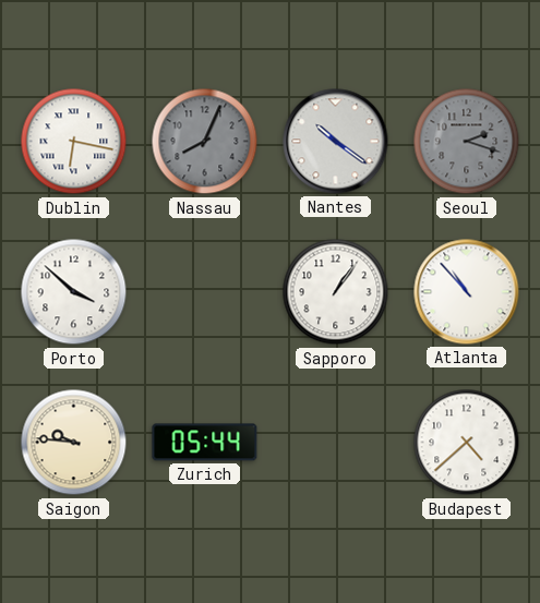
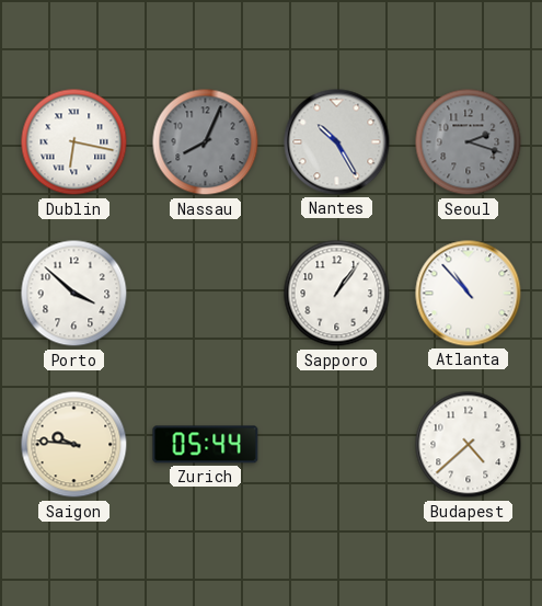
Nantes: 10:21 -> 10:25
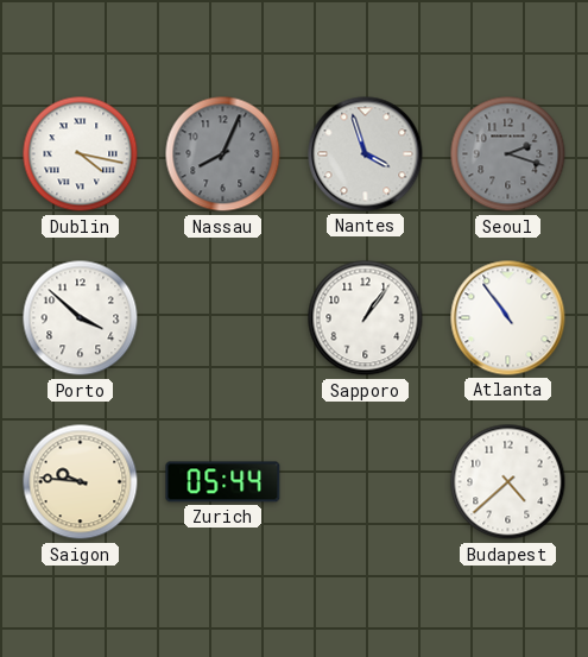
Dublin: 6:17 -> 4:17
Nantes: 10:25 -> 3:57
Atlanta: 10:53 -> 10:54
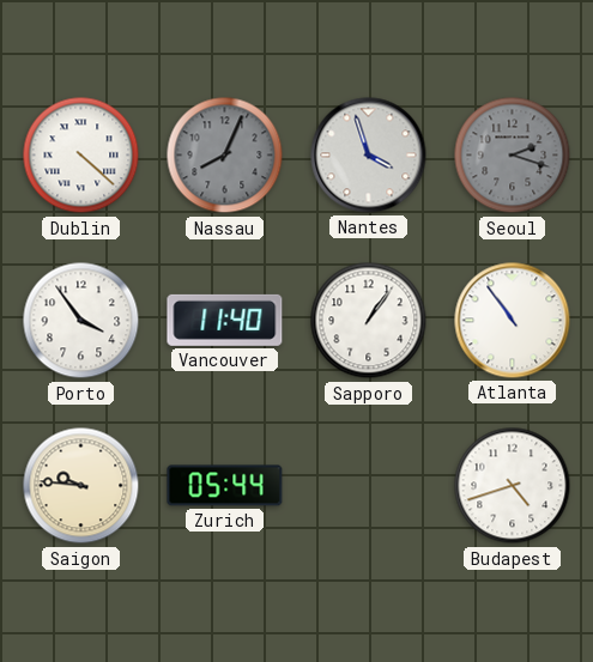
Dublin: 4:17 -> 4:22
Porto: 3:52 -> 3:54
Vancouver: none -> 11:40
Budapest: 4:38 -> 4:42
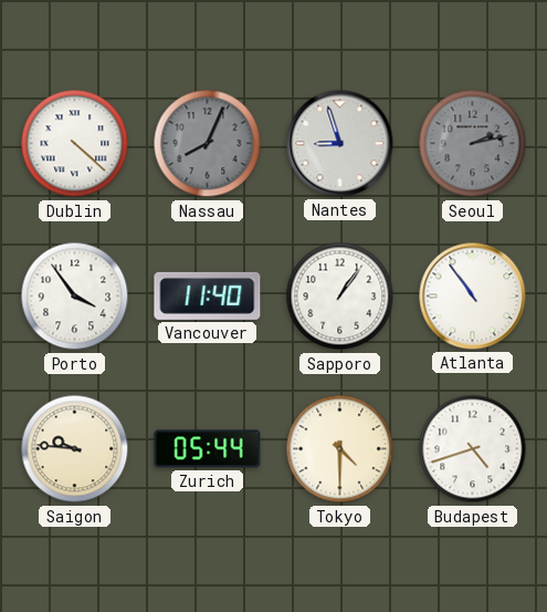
Nantes: 3:57 -> 8:57
Seoul: 2:18 -> 2:13
Tokyo: none -> 4:30
